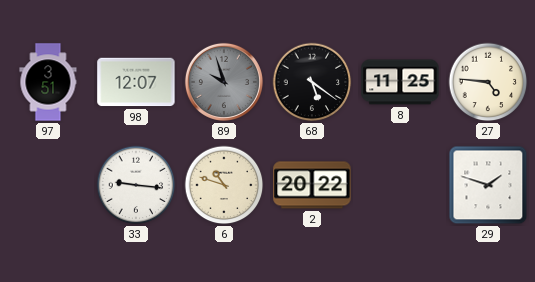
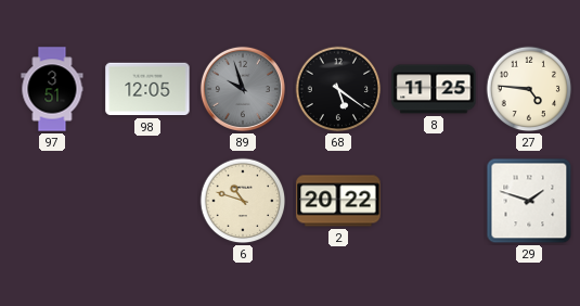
98: 12:07 -> 12:05
33: 9:16 -> none
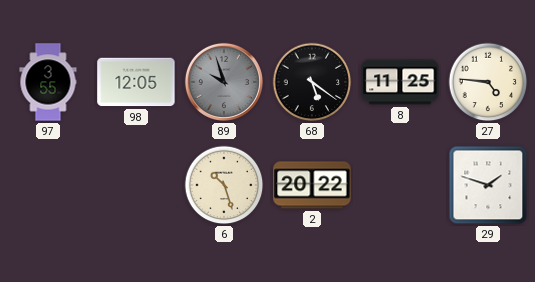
97: 3:51 -> 3:55
6: 10:48 -> 10:27
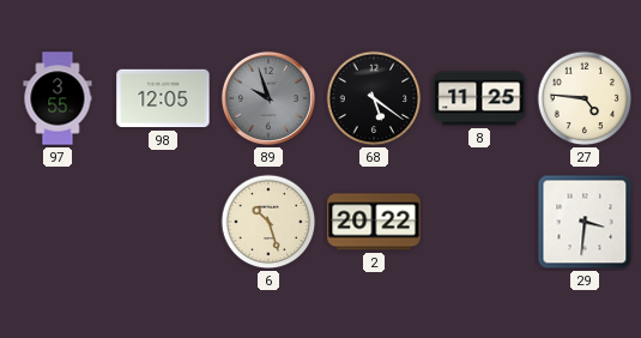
29: 1:48 -> 3:31
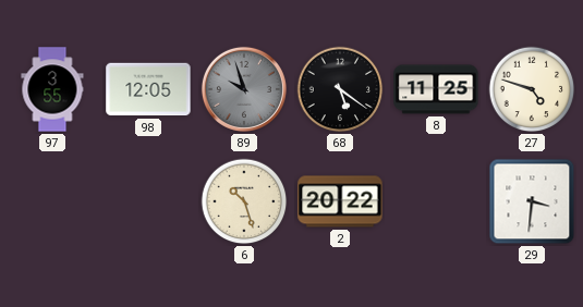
27: 4:46 -> 4:48
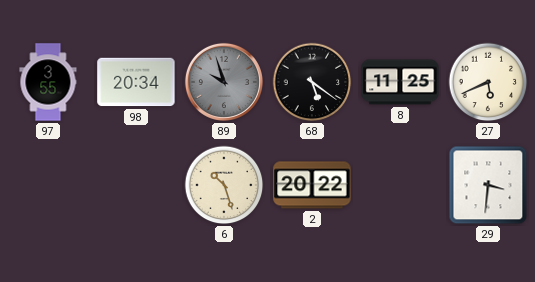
98: 12:05 -> 20:34
27: 4:48 -> 5:41
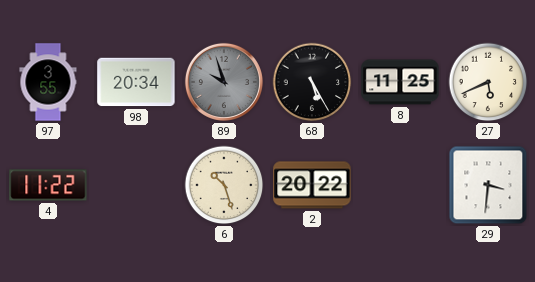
68: 5:21 -> 5:25
4: none -> 11:22
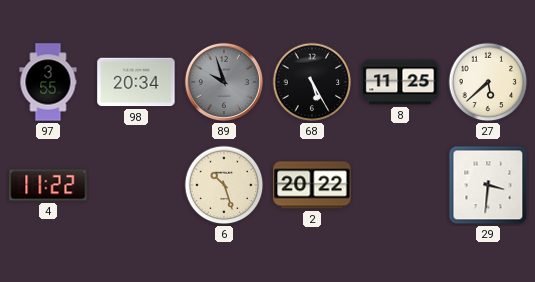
27: 5:41 -> 5:38
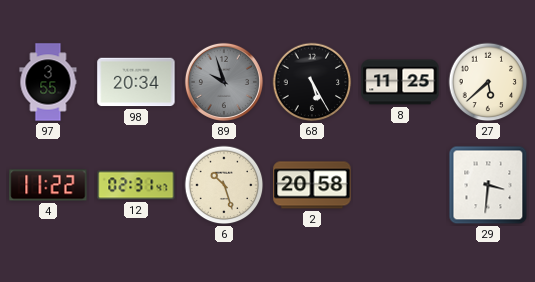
12: none -> 02:31
2: 20:22 -> 20:58
